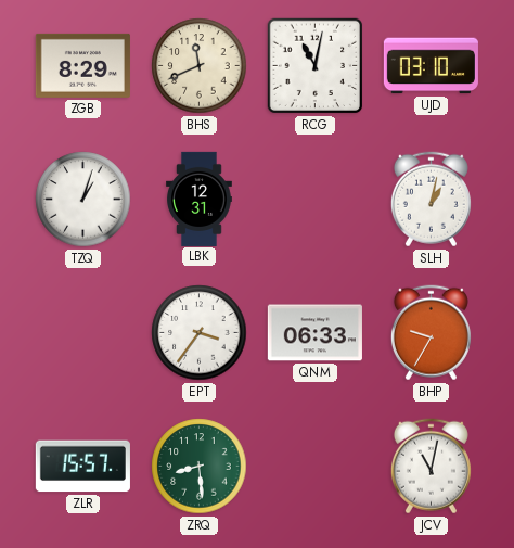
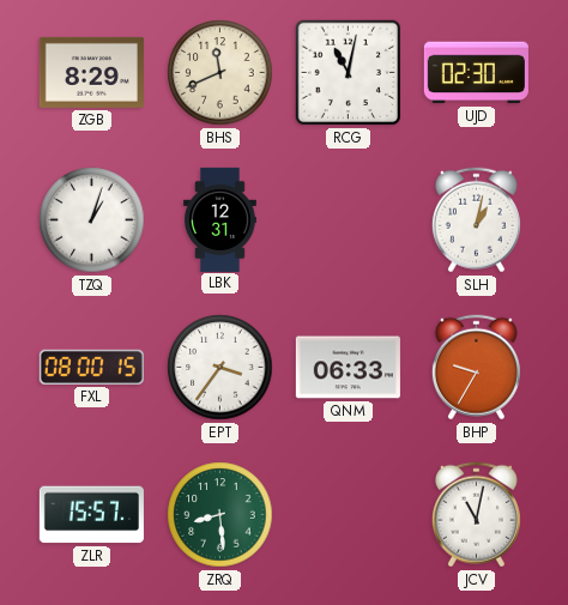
UJD: 03:10 -> 02:30
FXL: none -> 08:00
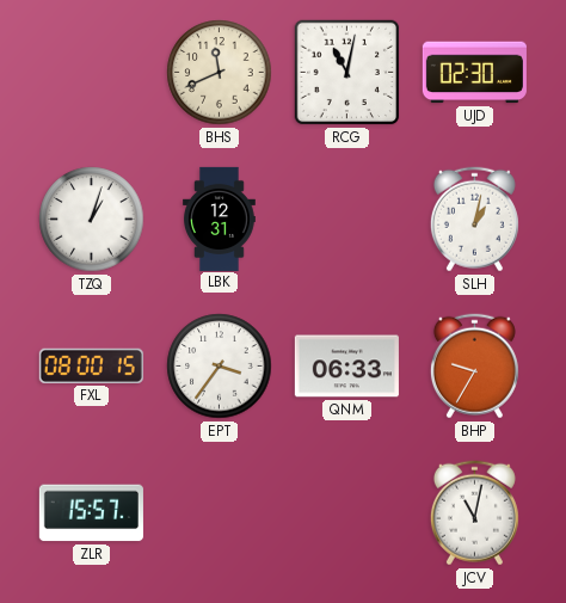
ZGB: 8:29 -> none
ZRQ: 8:29 -> none
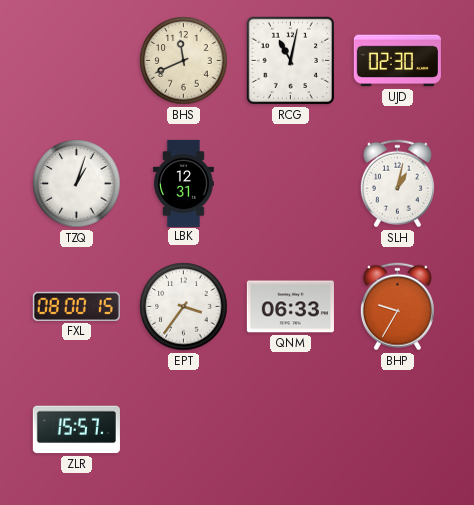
JCV: 11:02 -> none
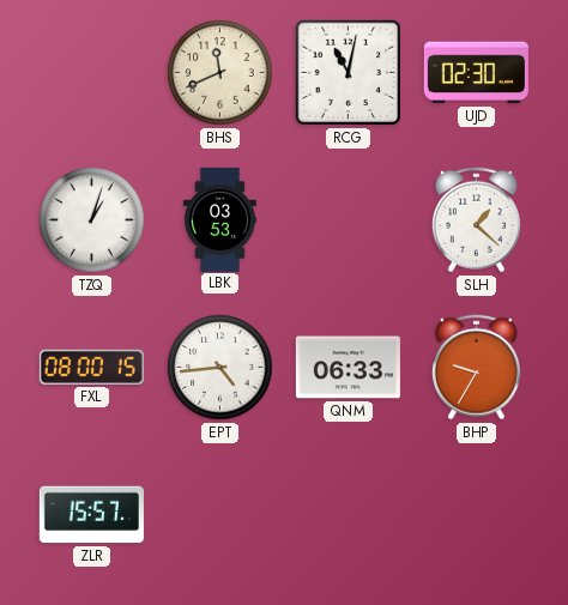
LBK: 12:31 -> 03:53
SLH: 1:02 -> 1:22
EPT: 3:36 -> 4:44
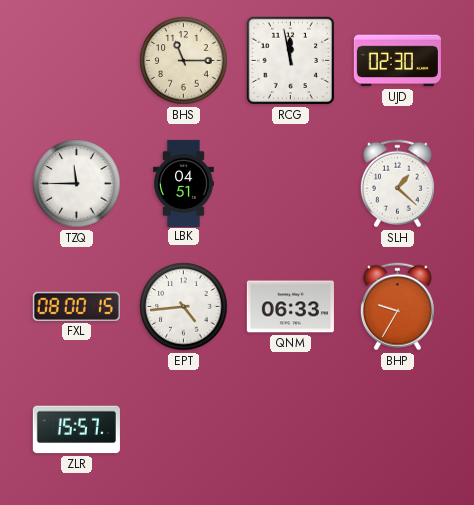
BHS: 11:41 -> 11:15
RCG: 11:02 -> 11:58
TZQ: 1:03 -> 11:45
LBK: 03:53 -> 04:51
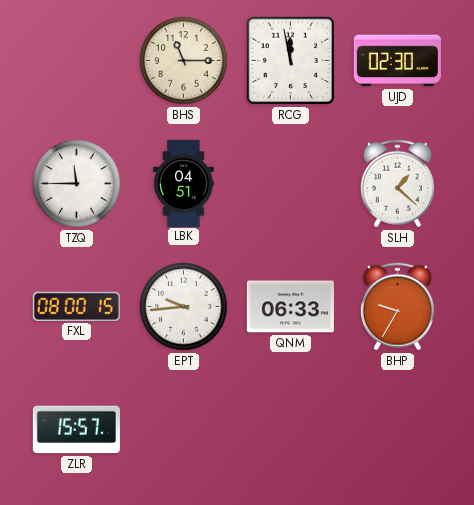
EPT: 4:44 -> 9:44
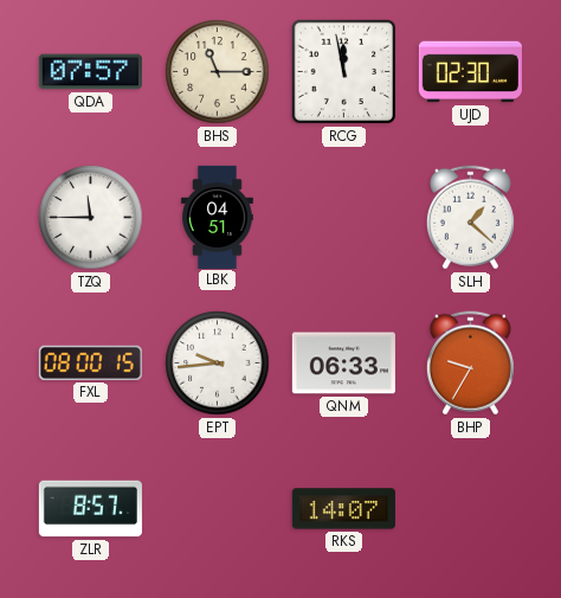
QDA: none -> 07:57
ZLR: 15:57 -> 8:57
RKS: none -> 14:07
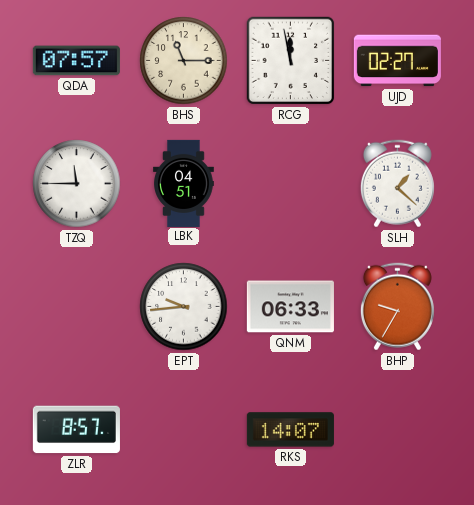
UJD: 02:30 -> 02:27
FXL: 08:00 -> none
